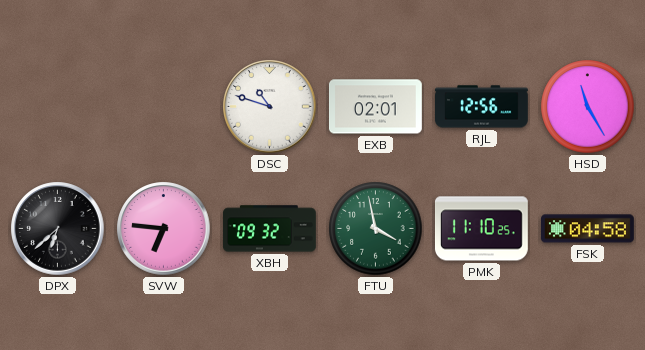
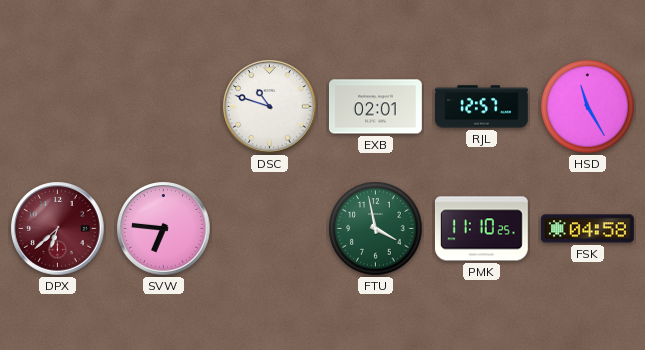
RJL: 12:56 -> 12:57
DPX dial: black -> burgundy
XBH: 09:32 -> none
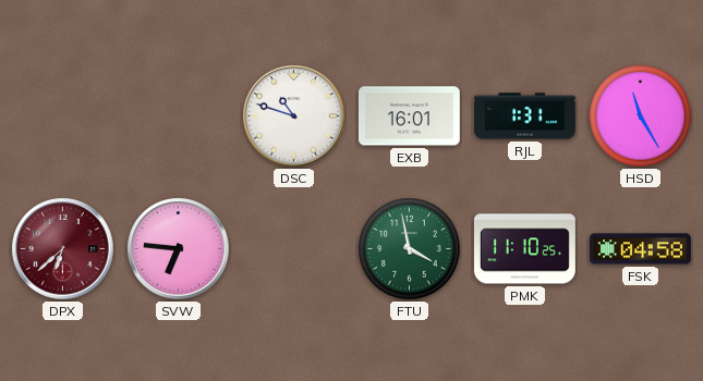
EXB: 02:01 -> 16:01
RJL: 12:57 -> 1:31
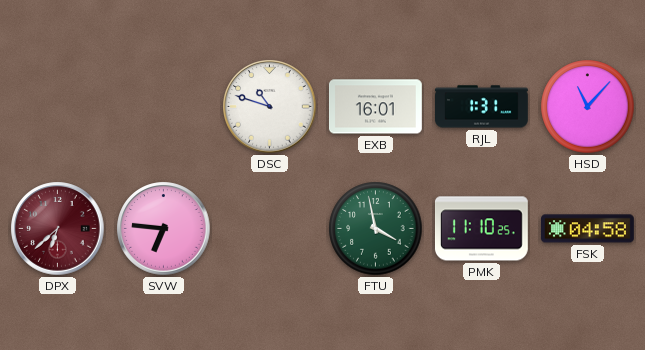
HSD: 11:25 -> 11:07
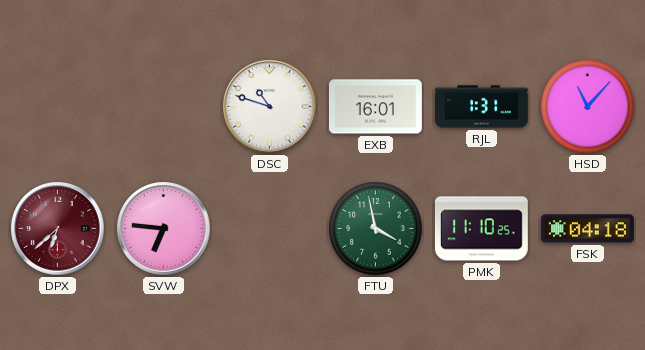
FSK: 04:58 -> 04:18
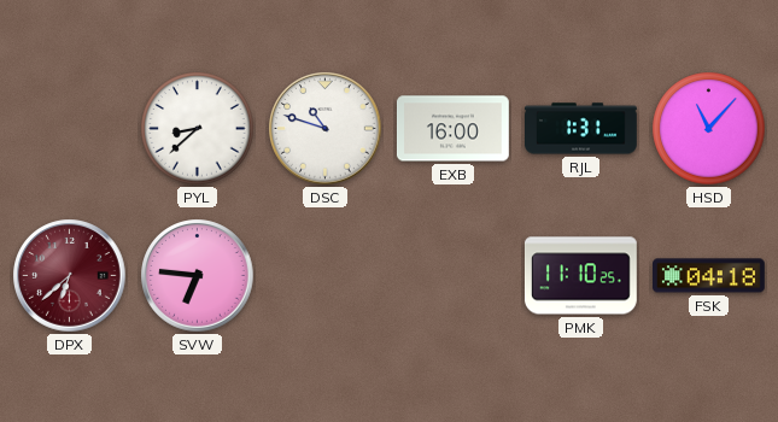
PYL: none -> 8:38
EXB: 16:01 -> 16:00
FTU: 3:58 -> none
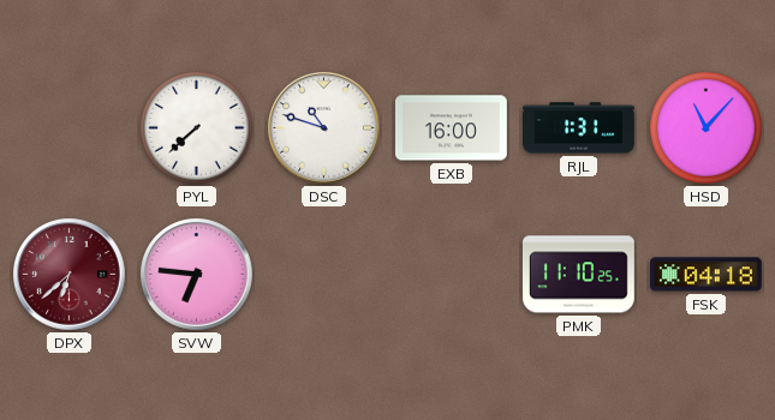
PYL: 8:38 -> 7:38
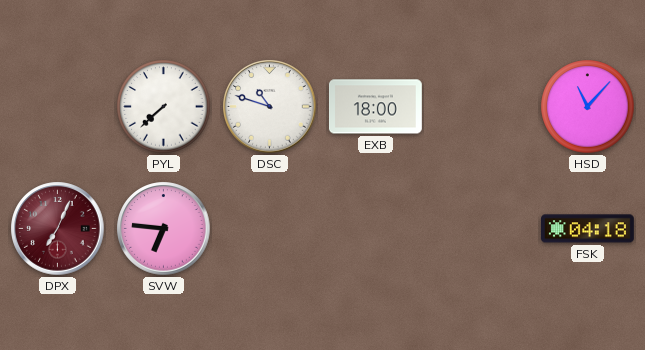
EXB: 16:00 -> 18:00
RJL: 1:31 -> none
DPX: 6:38 -> 7:04
PMK: 11:10 -> none
